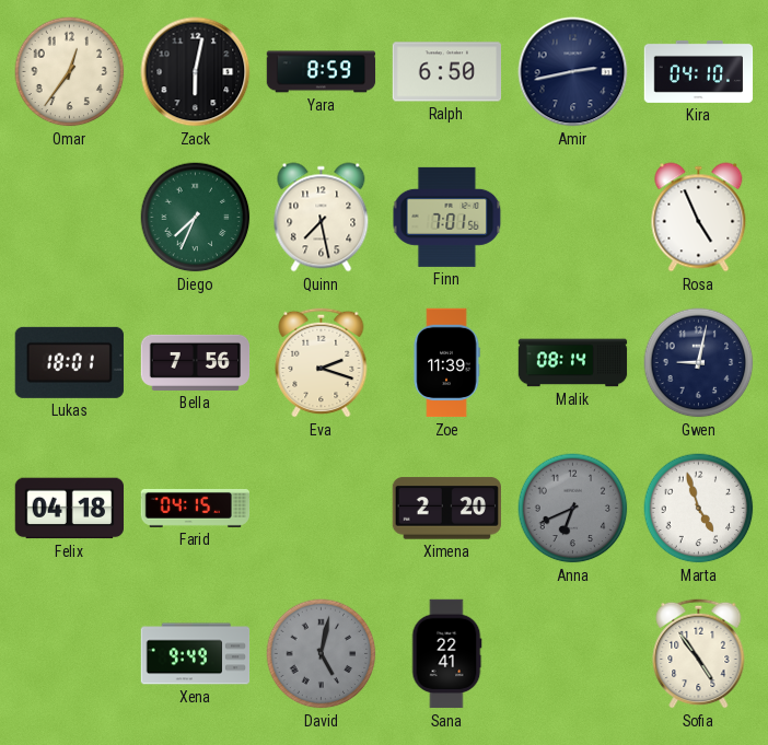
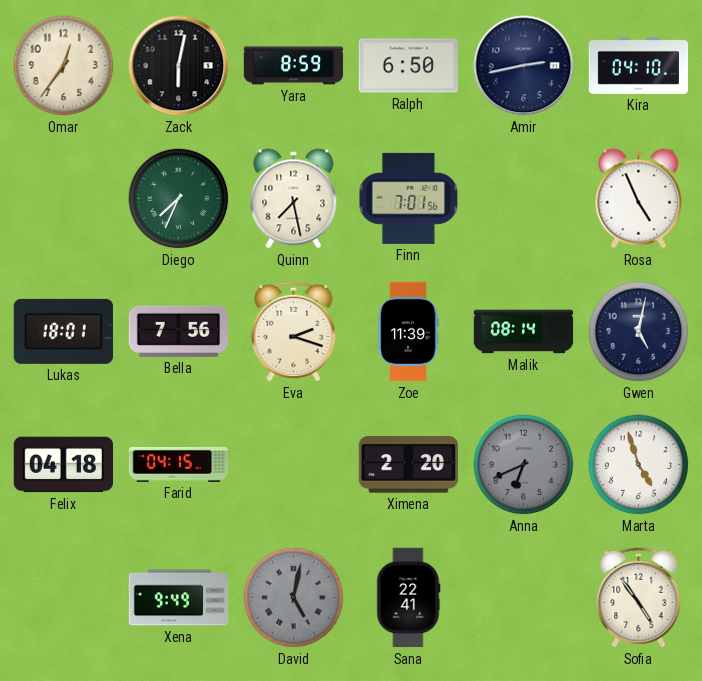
Gwen: 9:02 -> 5:02
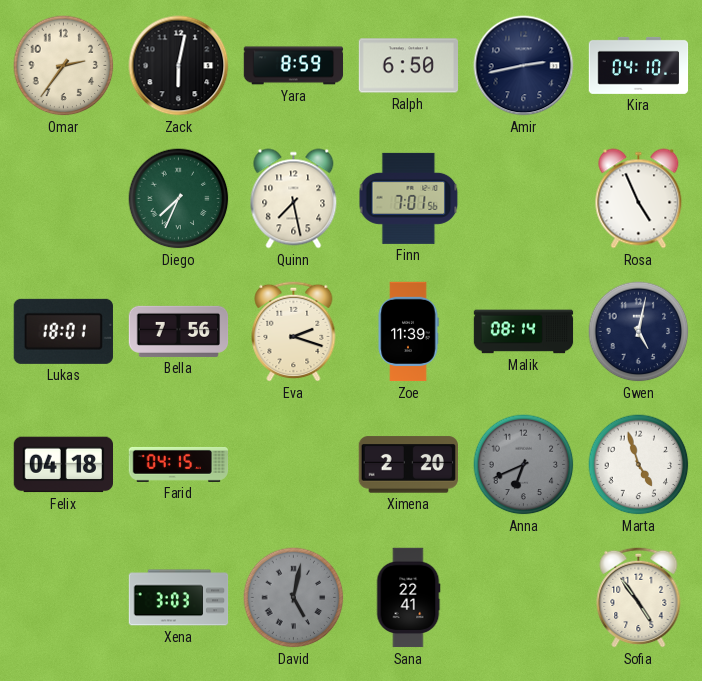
Omar: 12:36 -> 2:36
Xena: 9:49 -> 3:03
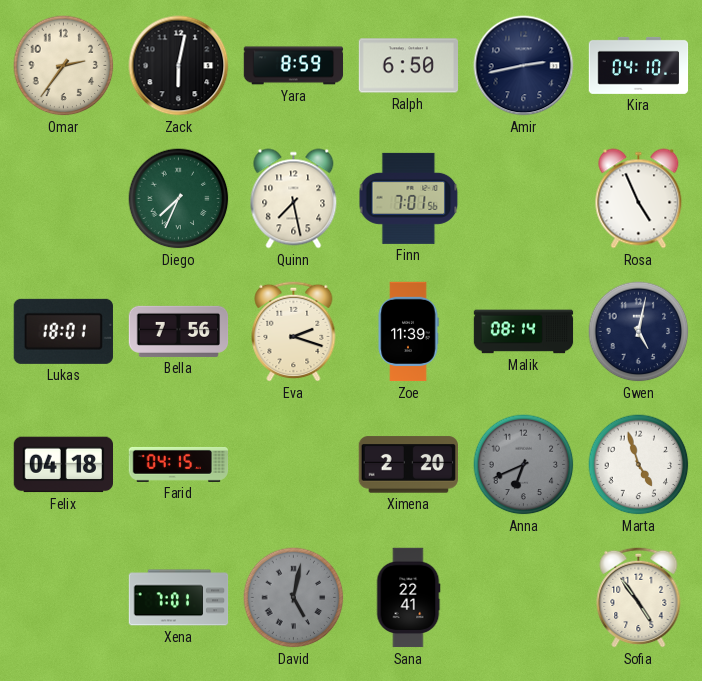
Xena: 3:03 -> 7:01
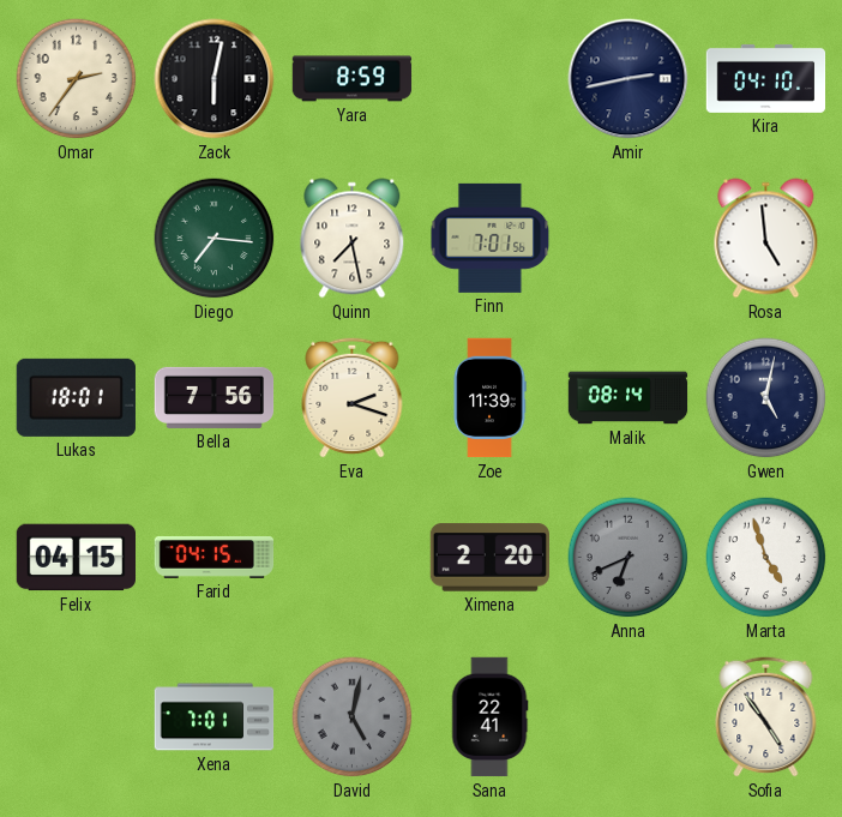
Ralph: 6:50 -> none
Diego: 7:34 -> 7:16
Rosa: 4:56 -> 4:59
Felix: 04:18 -> 04:15
